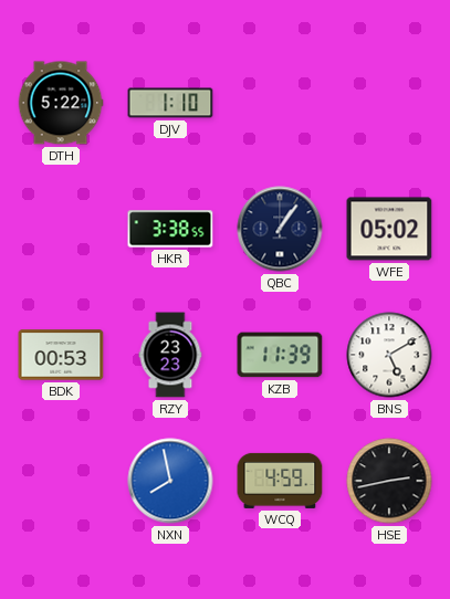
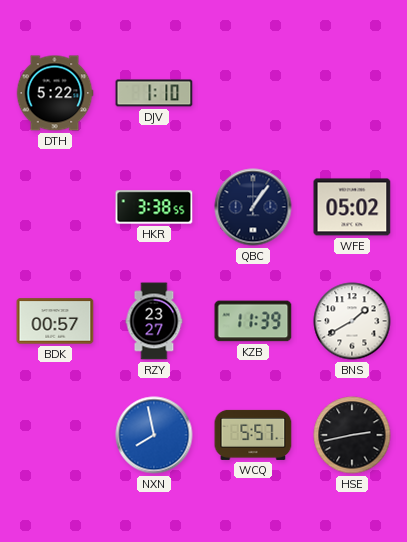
BDK: 00:53 -> 00:57
RZY: 23:23 -> 23:27
BNS: 5:10 -> 1:40
WCQ: 4:59 -> 5:57
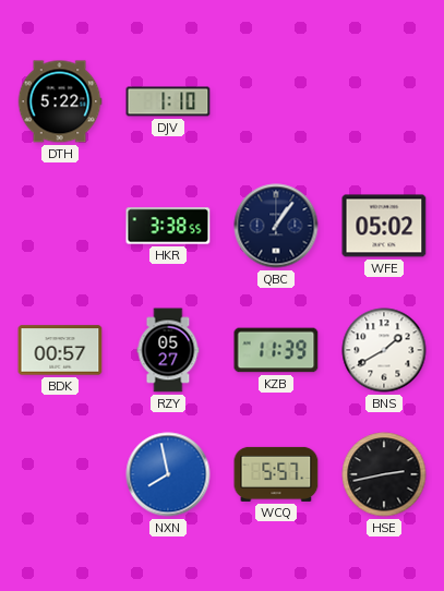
RZY: 23:27 -> 05:27
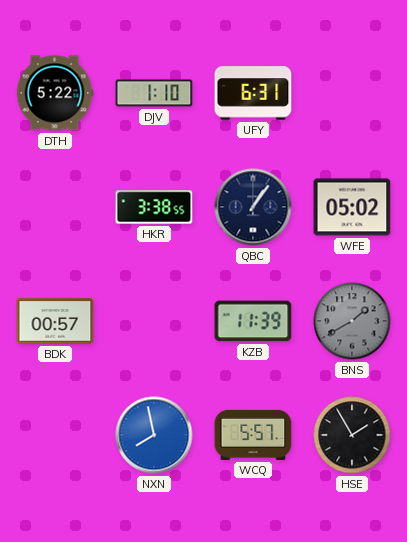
UFY: none -> 6:31
RZY: 05:27 -> none
BNS dial: white -> grey
HSE: 2:43 -> 1:55
